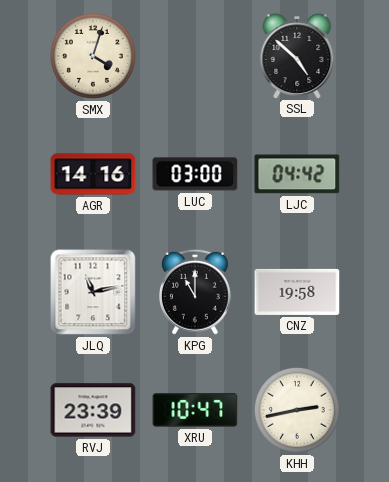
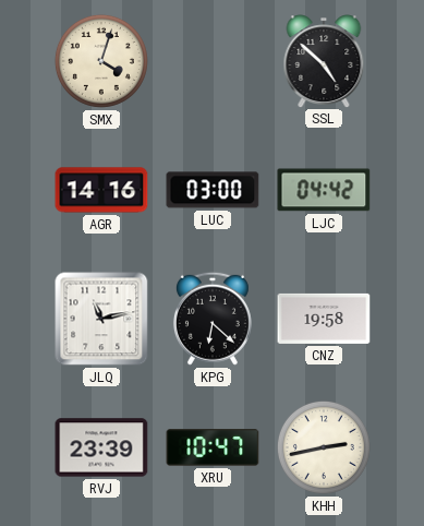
KPG: 11:00 -> 6:22
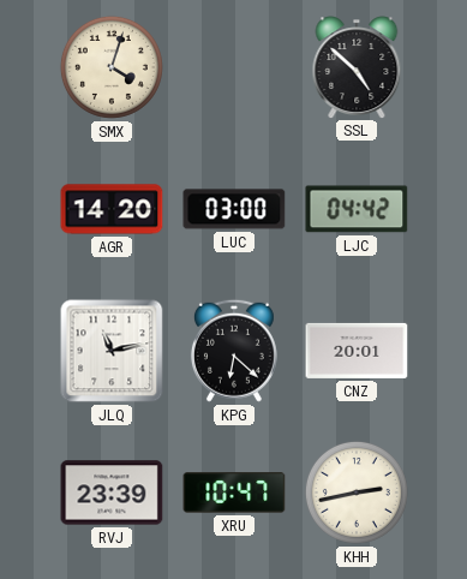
AGR: 14:16 -> 14:20
CNZ: 19:58 -> 20:01
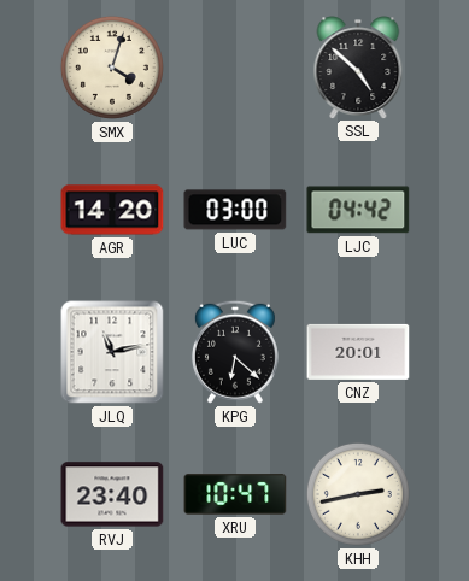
RVJ: 23:39 -> 23:40
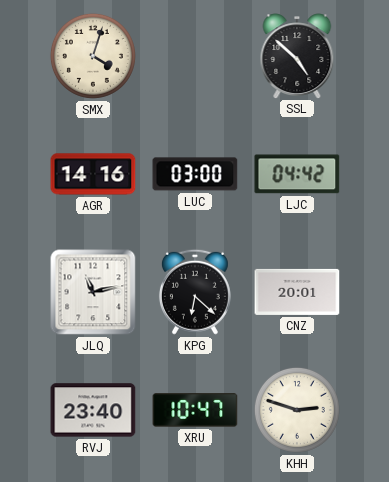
AGR: 14:20 -> 14:16
KHH: 2:43 -> 2:48
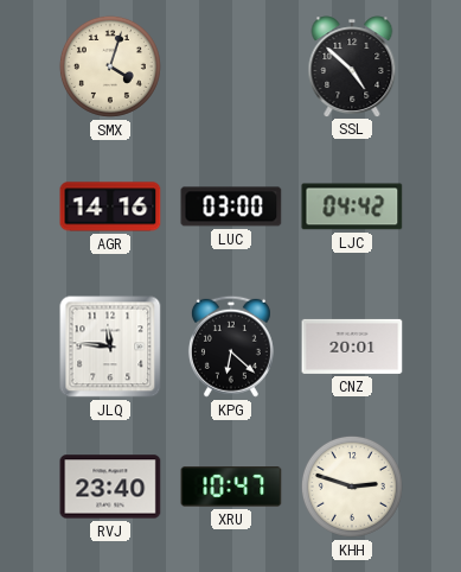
JLQ: 11:13 -> 11:46
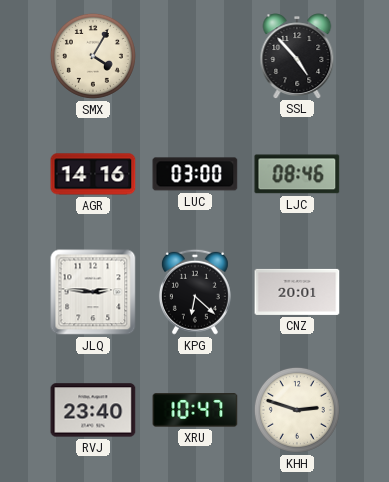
SMX: 4:03 -> 4:05
SSL: 4:52 -> 4:53
LJC: 04:42 -> 08:46
JLQ: 11:46 -> 2:46
